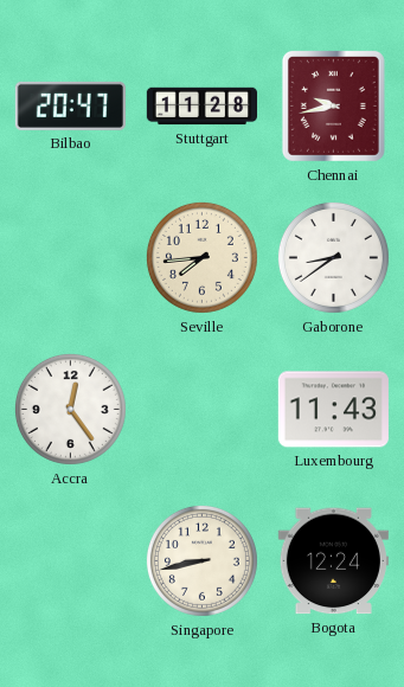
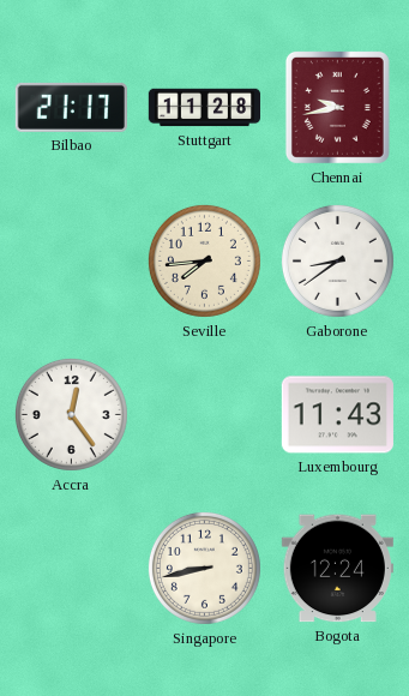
Bilbao: 20:47 -> 21:17
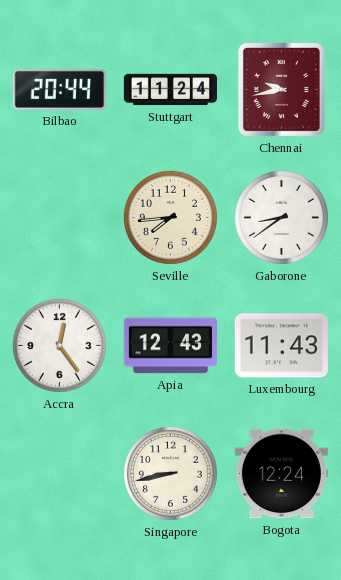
Bilbao: 21:17 -> 20:44
Stuttgart: 11:28 -> 11:24
Apia: none -> 12:43
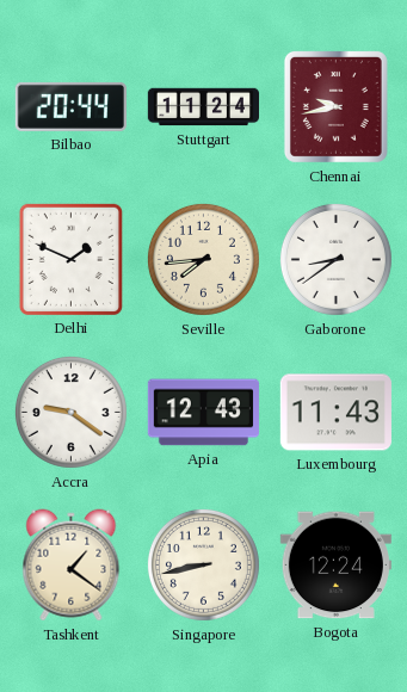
Delhi: none -> 1:49
Accra: 12:24 -> 9:21
Tashkent: none -> 1:21
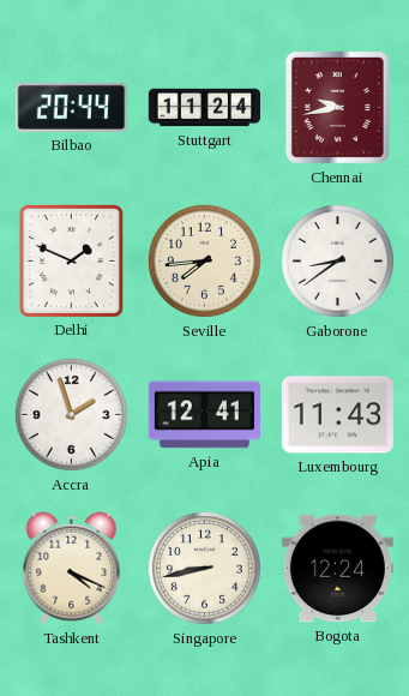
Accra: 9:21 -> 1:57
Apia: 12:43 -> 12:41
Tashkent: 1:21 -> 4:19
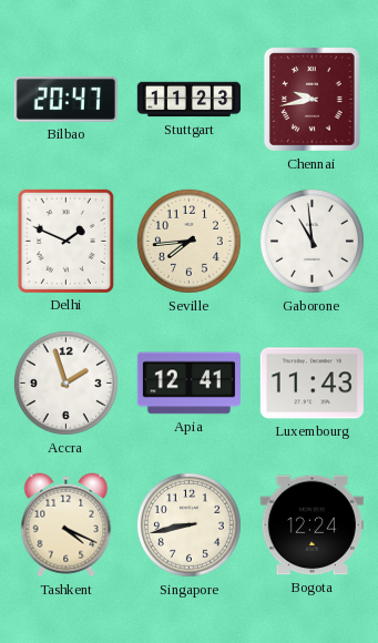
Bilbao: 20:44 -> 20:47
Stuttgart: 11:24 -> 11:23
Gaborone: 8:39 -> 10:59
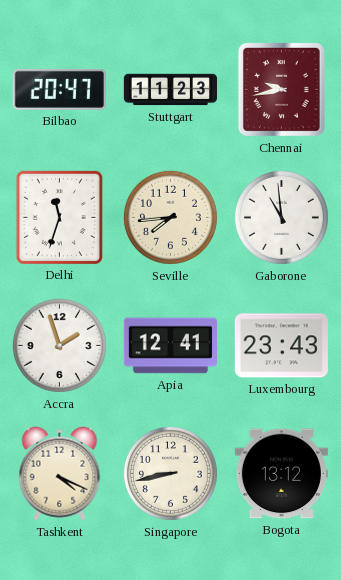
Delhi: 1:49 -> 11:33
Luxembourg: 11:43 -> 23:43
Bogota: 12:24 -> 13:12
